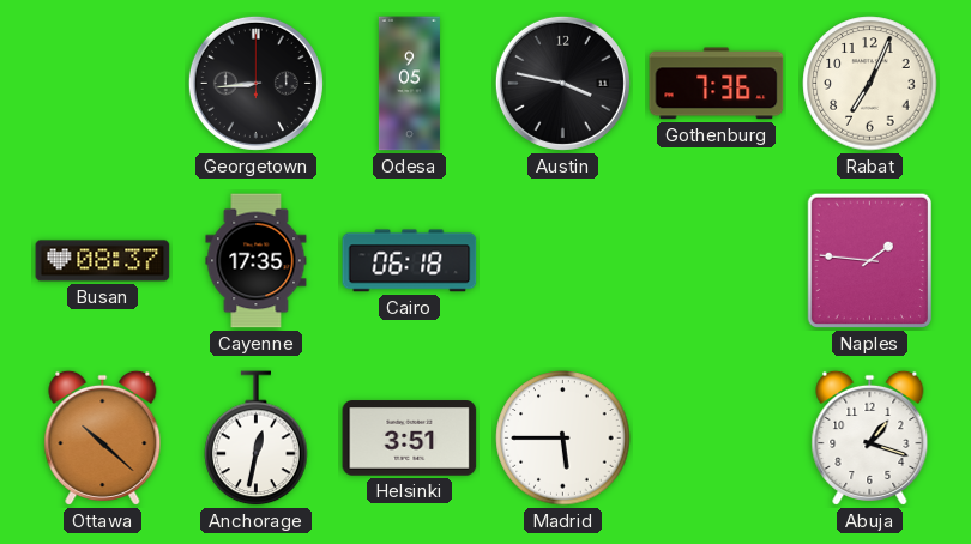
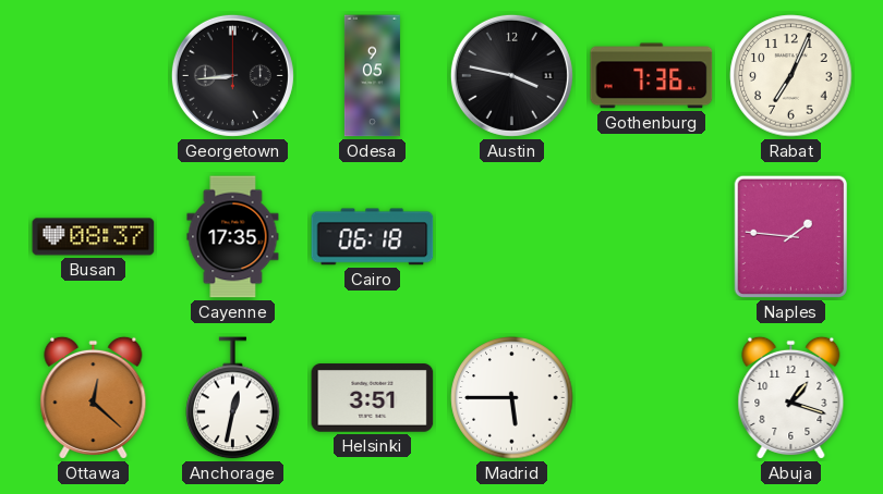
Ottawa: 10:22 -> 12:22
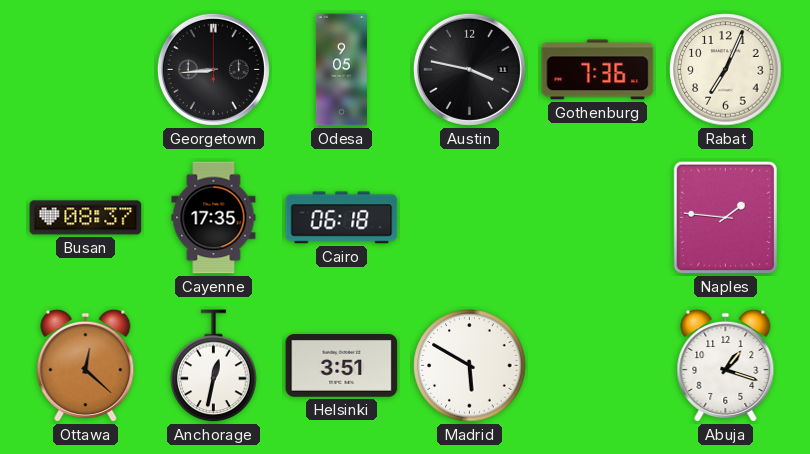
Madrid: 5:45 -> 5:50
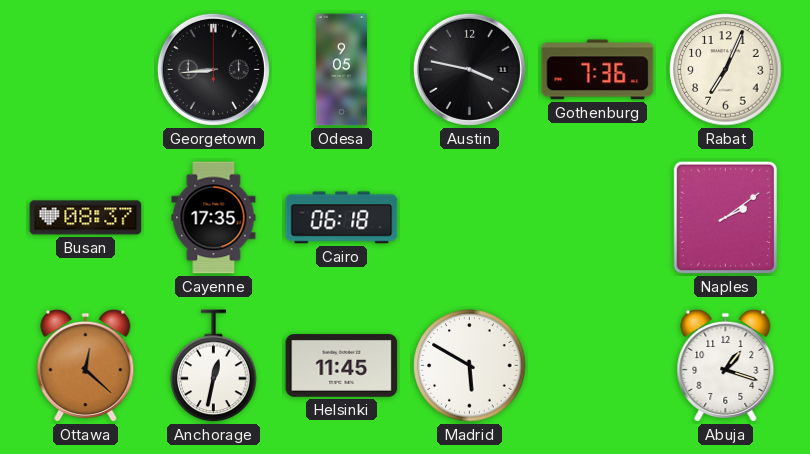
Naples: 1:46 -> 2:09
Helsinki: 3:51 -> 11:45
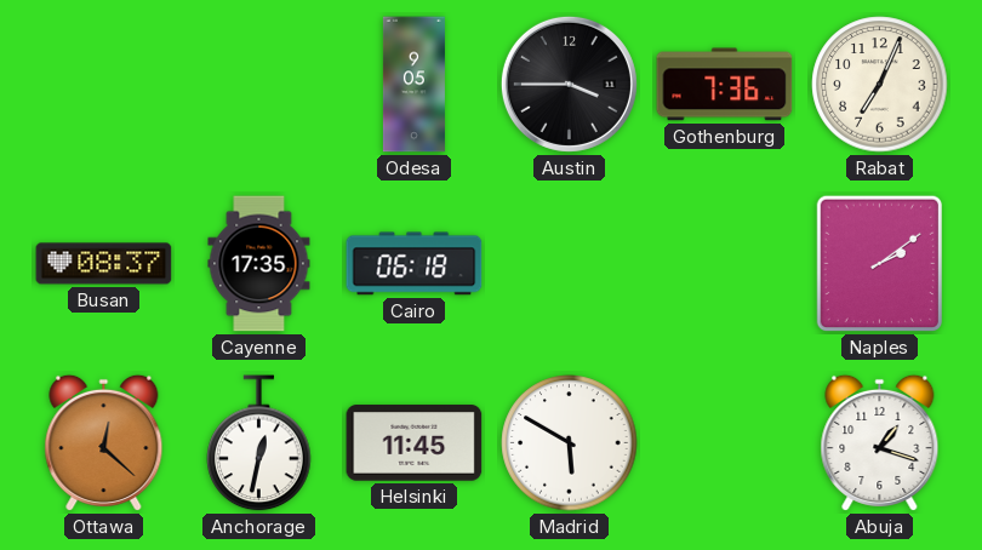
Georgetown: 8:44 -> none
Austin: 3:47 -> 3:45
